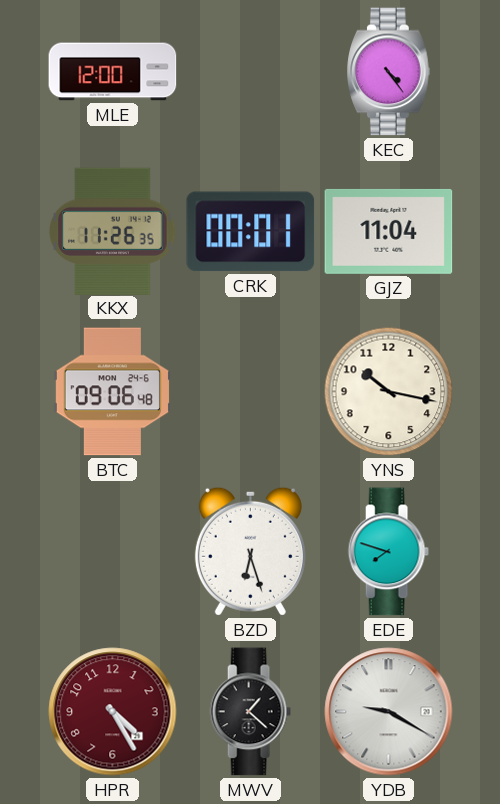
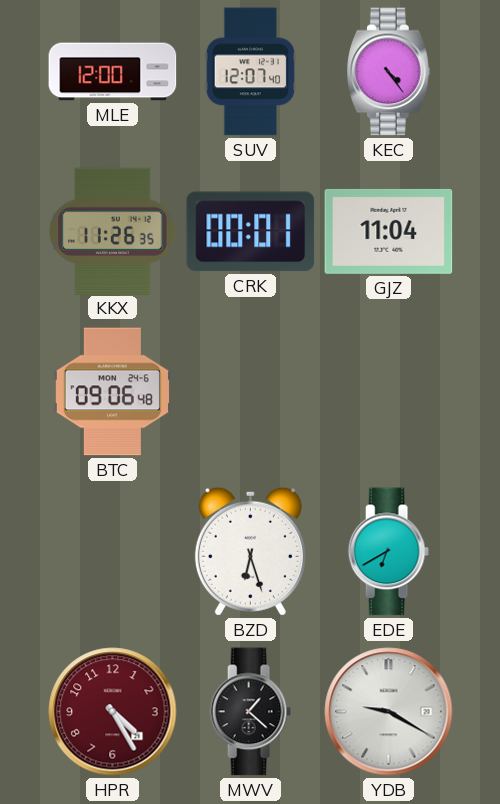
SUV: none -> 12:07
YNS: 10:17 -> none
EDE: 7:48 -> 6:40
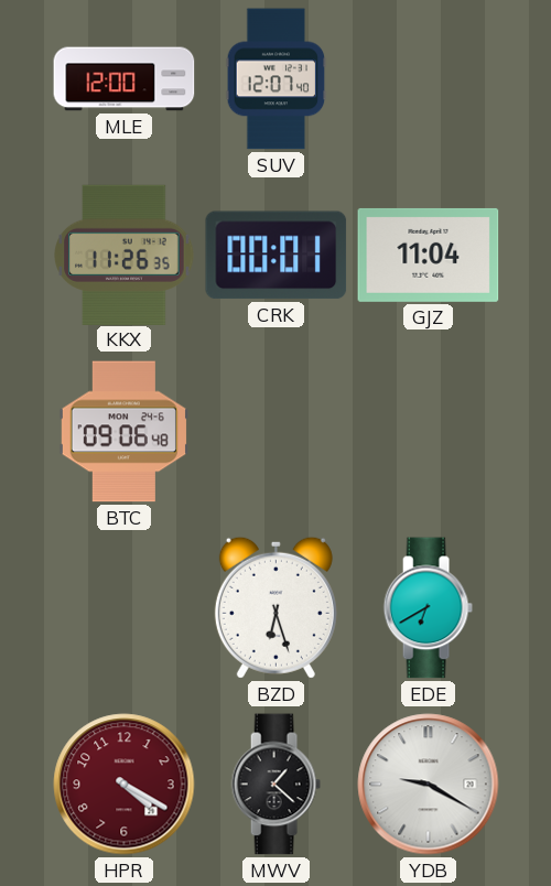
KEC: 4:24 -> none
HPR: 4:25 -> 4:20
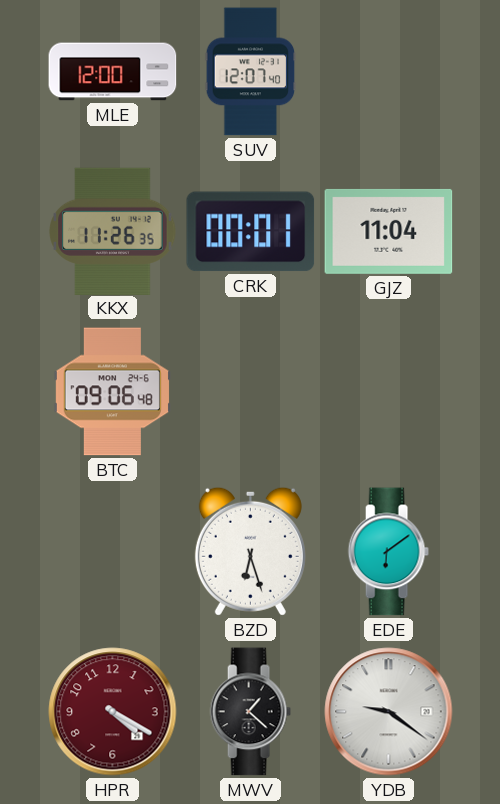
EDE: 6:40 -> 6:09
YDB: 9:20 -> 9:21
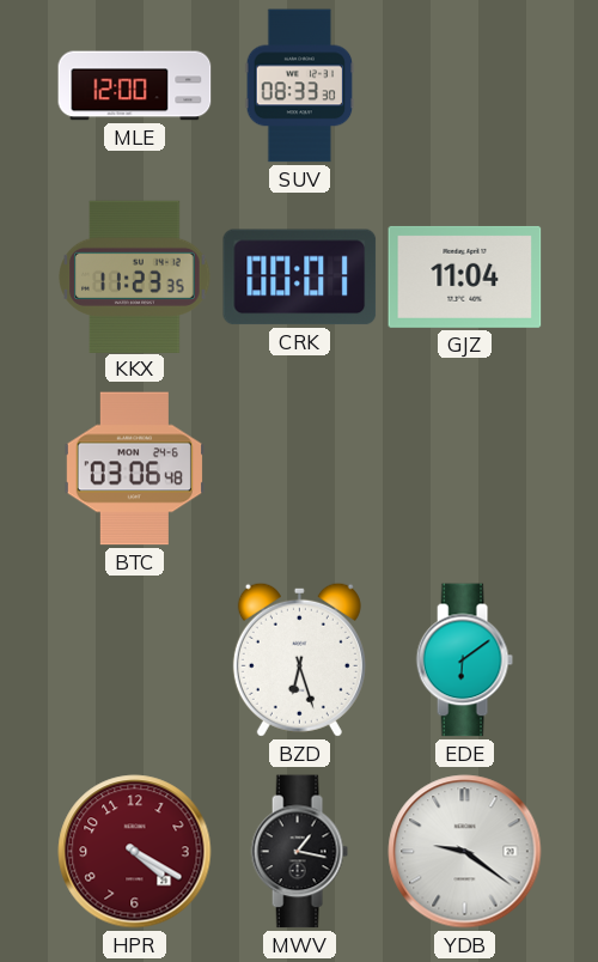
SUV: 12:07 -> 08:33
KKX: 11:26 -> 11:23
BTC: 09:06 -> 03:06
MWV: 1:22 -> 1:17
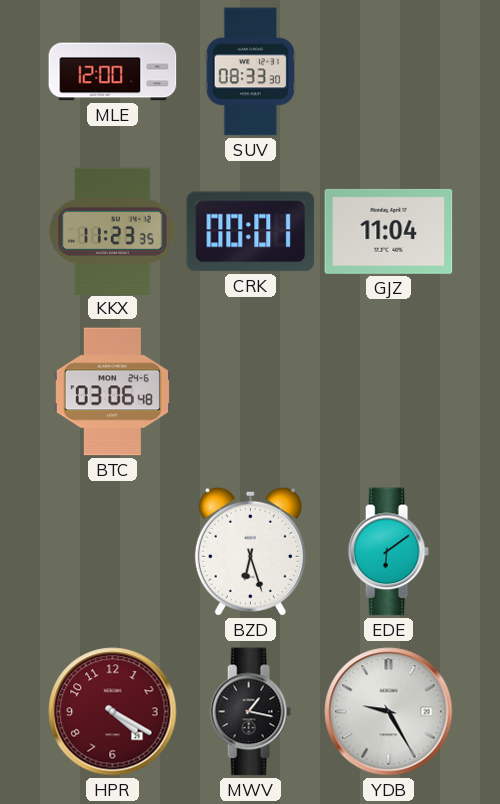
YDB: 9:21 -> 9:25
